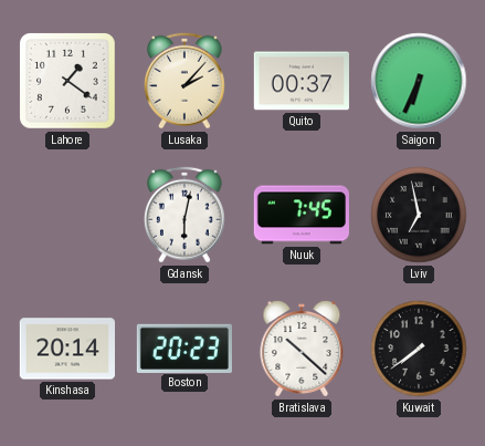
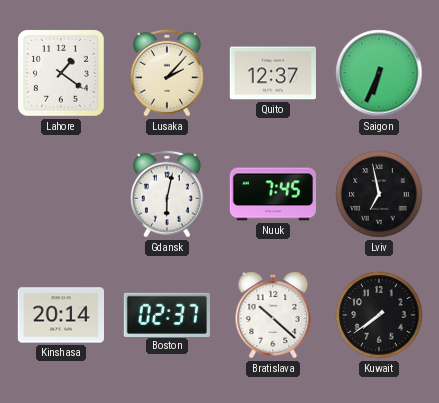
Quito: 00:37 -> 12:37
Boston: 20:23 -> 02:37
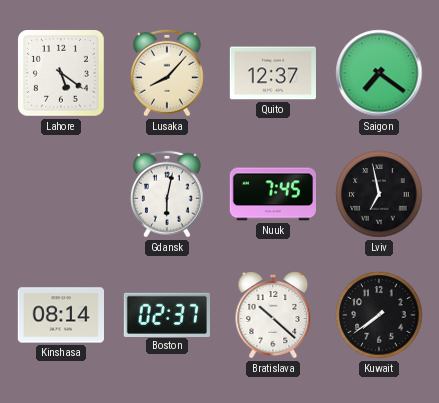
Lahore: 1:21 -> 5:21
Lusaka: 2:07 -> 8:07
Saigon: 6:34 -> 7:21
Kinshasa: 20:14 -> 08:14
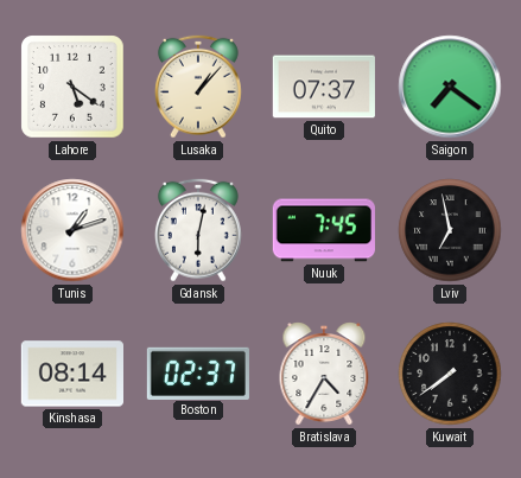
Lusaka: 8:07 -> 1:07
Quito: 12:37 -> 07:37
Tunis: none -> 1:12
Bratislava: 10:22 -> 4:35
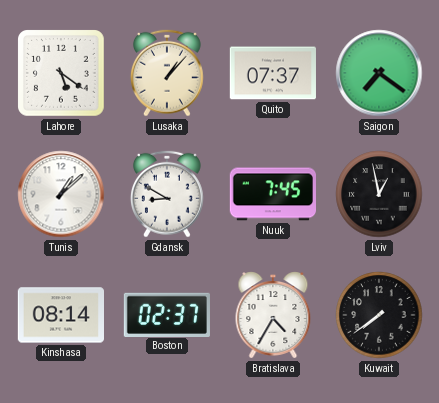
Tunis: 1:12 -> 1:08
Gdansk: 6:02 -> 8:50
Lviv: 6:58 -> 12:58
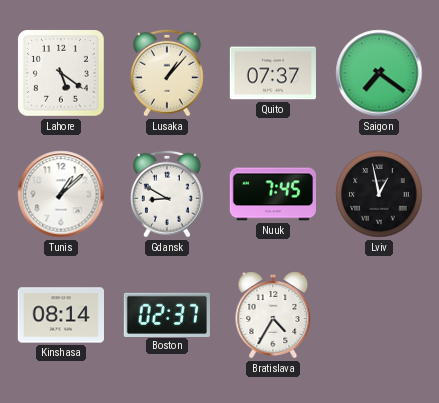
Kuwait: 7:39 -> none
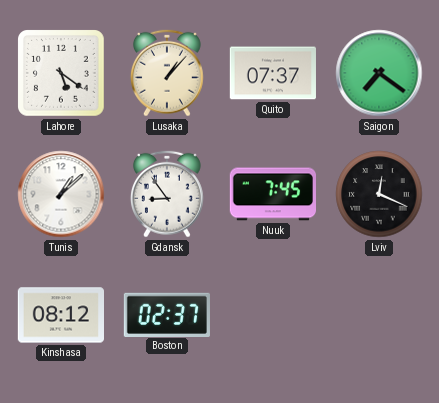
Gdansk: 8:50 -> 8:54
Lviv: 12:58 -> 12:19
Kinshasa: 08:14 -> 08:12
Bratislava: 4:35 -> none
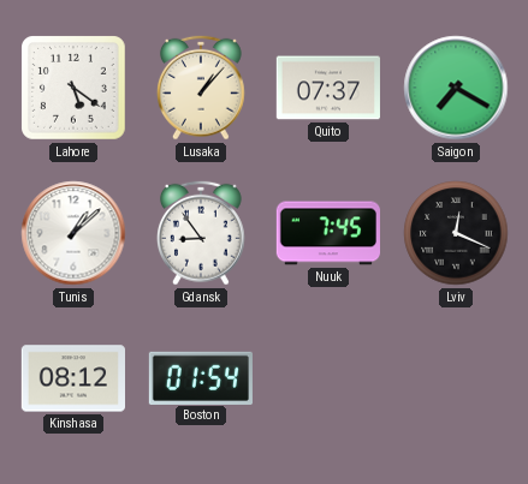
Saigon: 7:21 -> 7:20
Boston: 02:37 -> 01:54
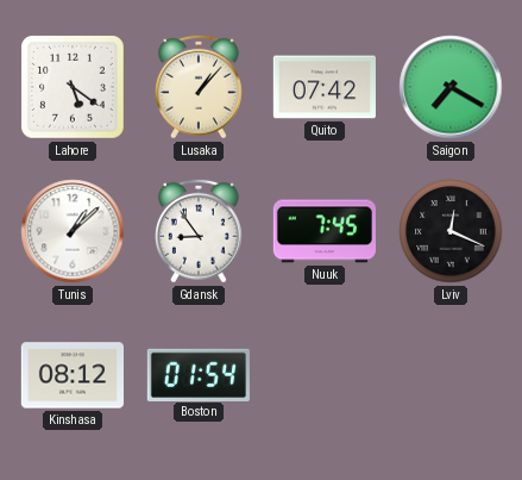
Quito: 07:37 -> 07:42
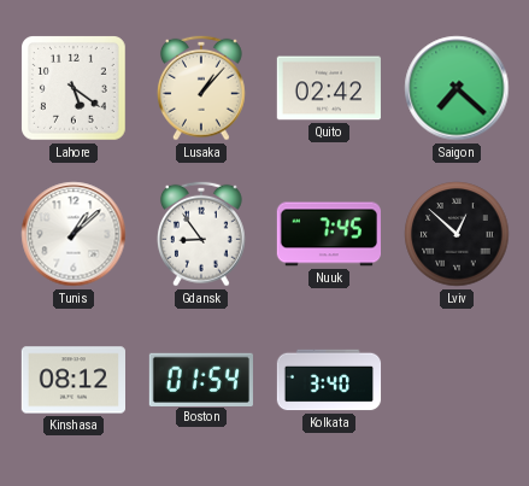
Quito: 07:42 -> 02:42
Saigon: 7:20 -> 7:22
Lviv: 12:19 -> 12:52
Kolkata: none -> 3:40
